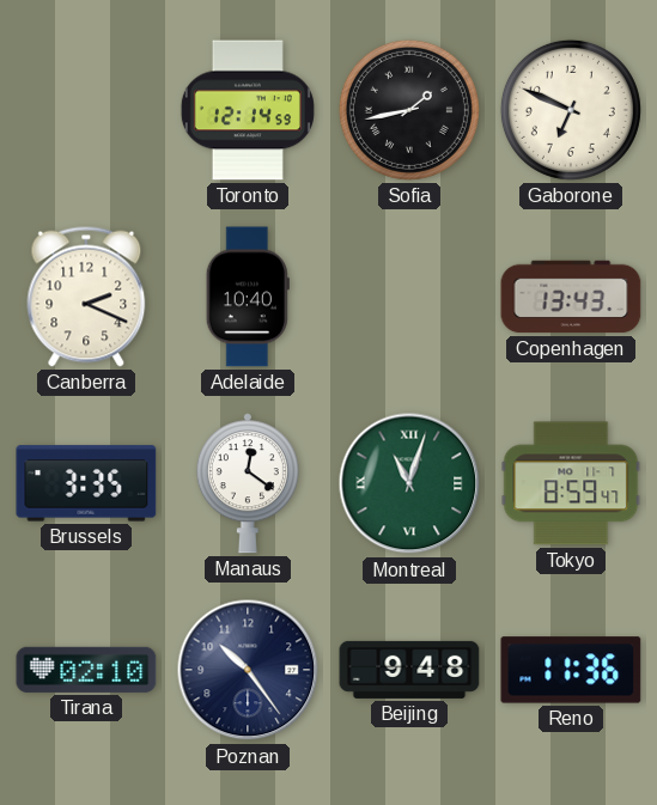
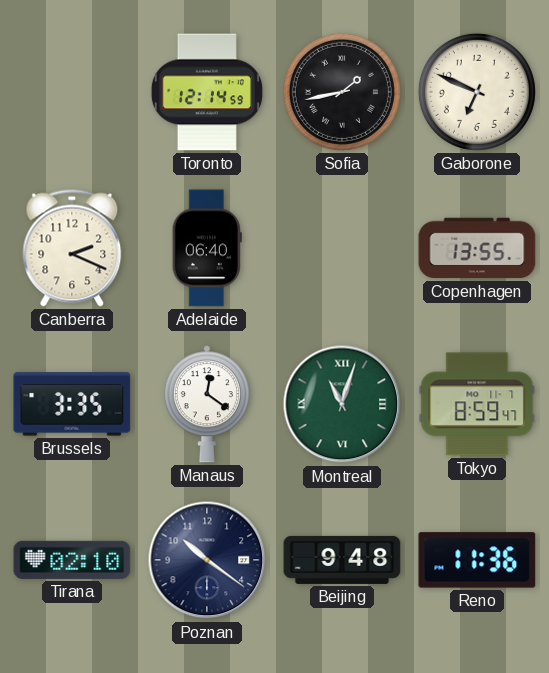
Adelaide: 10:40 -> 06:40
Copenhagen: 13:43 -> 13:55
Poznan: 10:24 -> 10:21
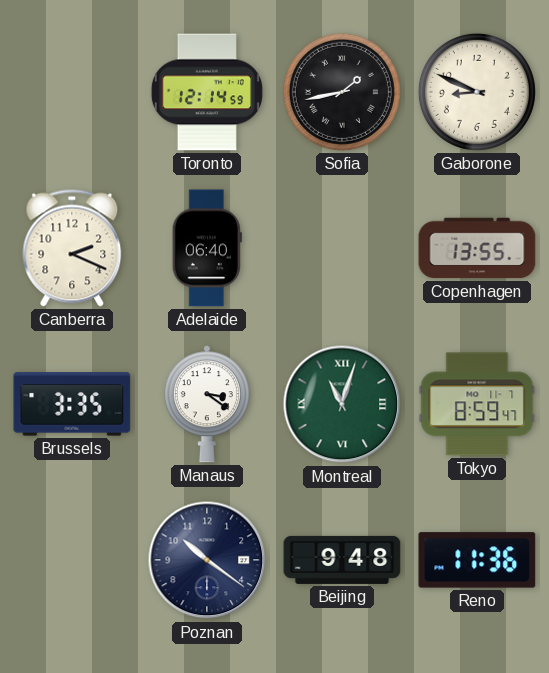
Gaborone: 6:49 -> 8:49
Manaus: 12:21 -> 3:21
Tirana: 02:10 -> none
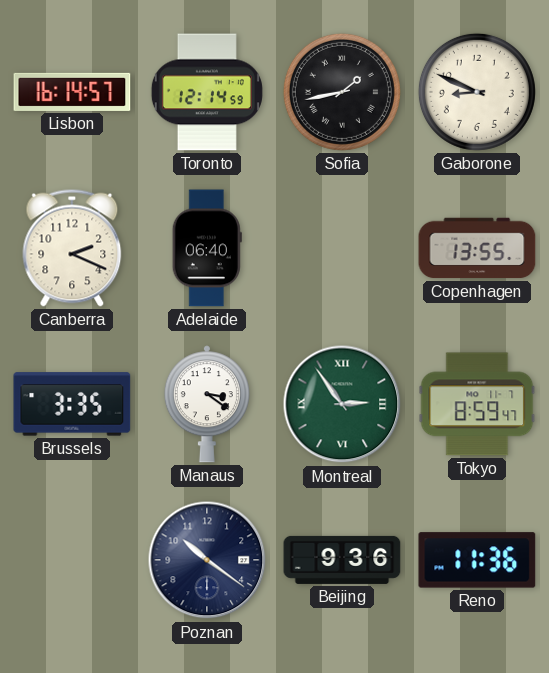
Lisbon: none -> 16:14
Montreal: 11:03 -> 2:54
Beijing: 9:48 -> 9:36
